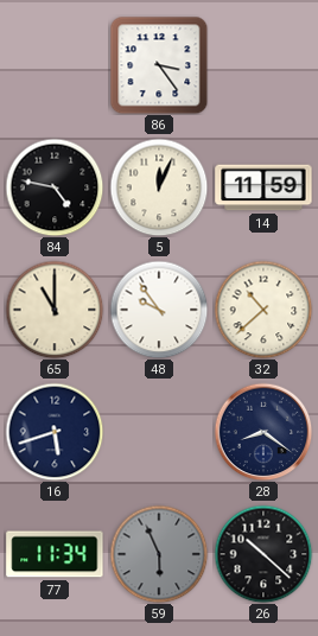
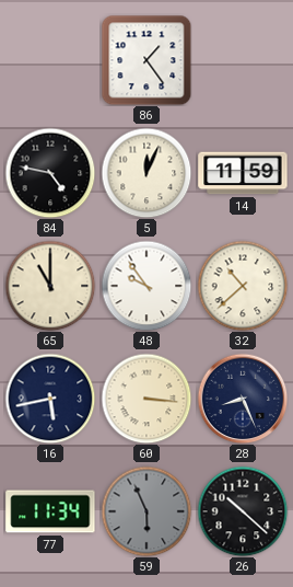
86: 3:24 -> 1:24
16: 5:42 -> 5:43
60: none -> 3:16
28: 8:21 -> 8:26
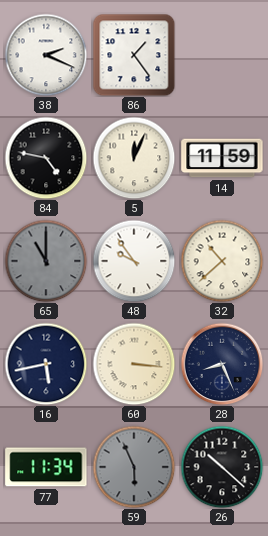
38: none -> 2:19
65 dial: cream -> grey
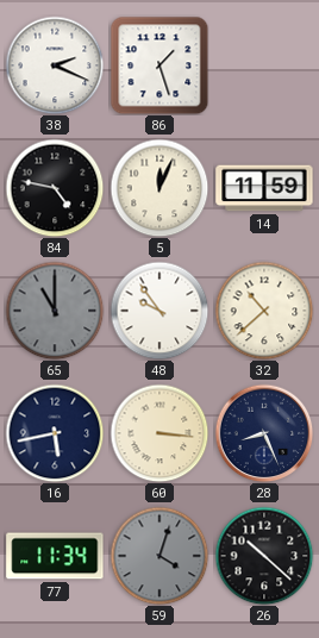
86: 1:24 -> 1:27
59: 5:56 -> 4:03
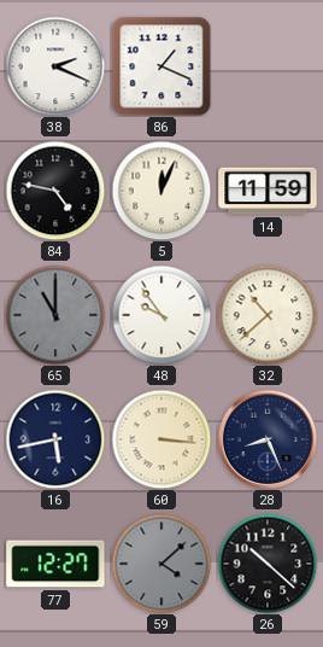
86: 1:27 -> 1:19
77: 11:34 -> 12:27
59: 4:03 -> 4:08
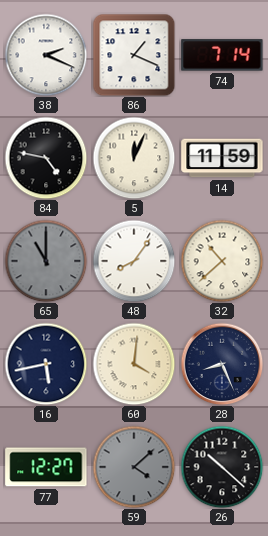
74: none -> 7:14
48: 9:54 -> 8:06
60: 3:16 -> 4:01
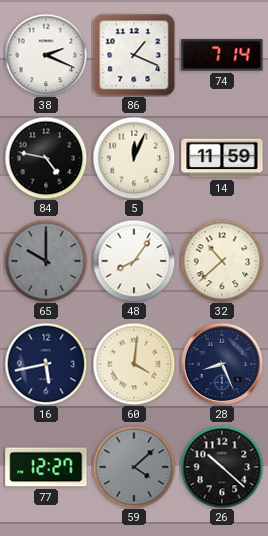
65: 11:00 -> 10:00
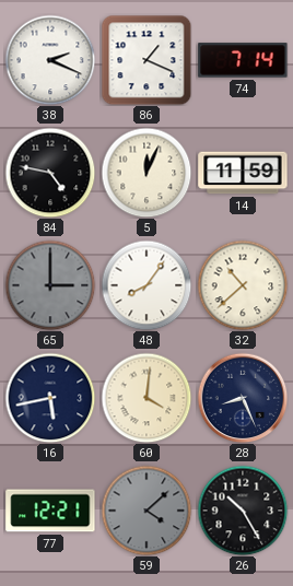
65: 10:00 -> 3:00
77: 12:27 -> 12:21
26: 10:22 -> 10:25
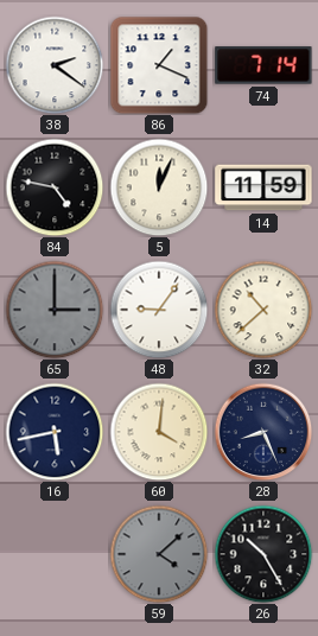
38: 2:19 -> 2:21
48: 8:06 -> 9:06
77: 12:21 -> none
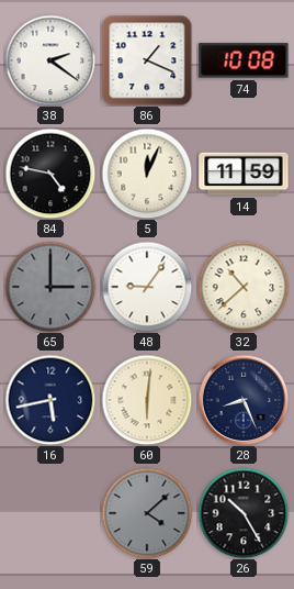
74: 7:14 -> 10:08
60: 4:01 -> 6:01
